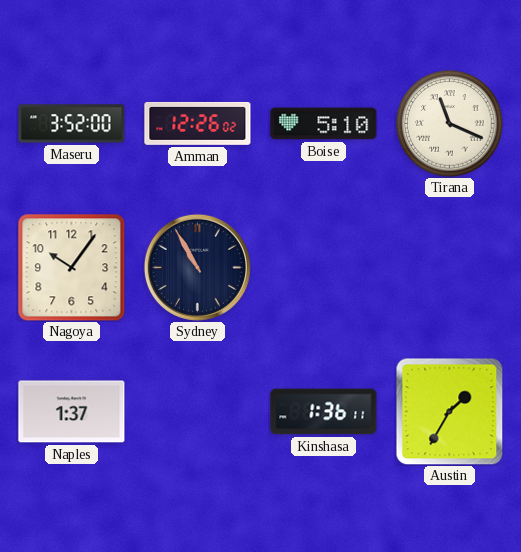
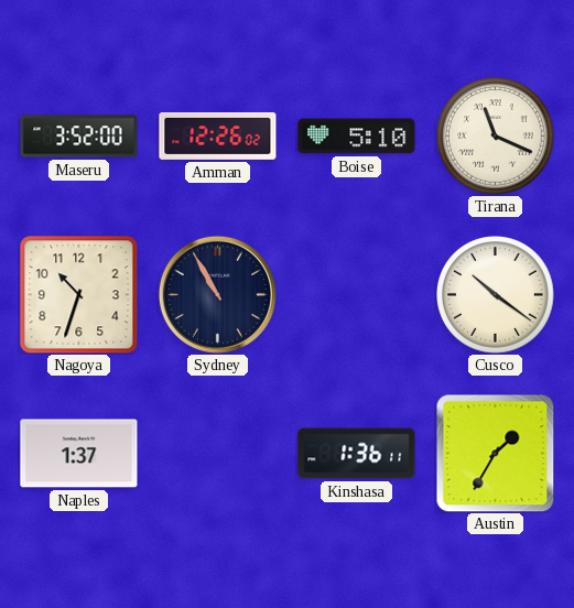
Nagoya: 10:06 -> 10:33
Cusco: none -> 10:21
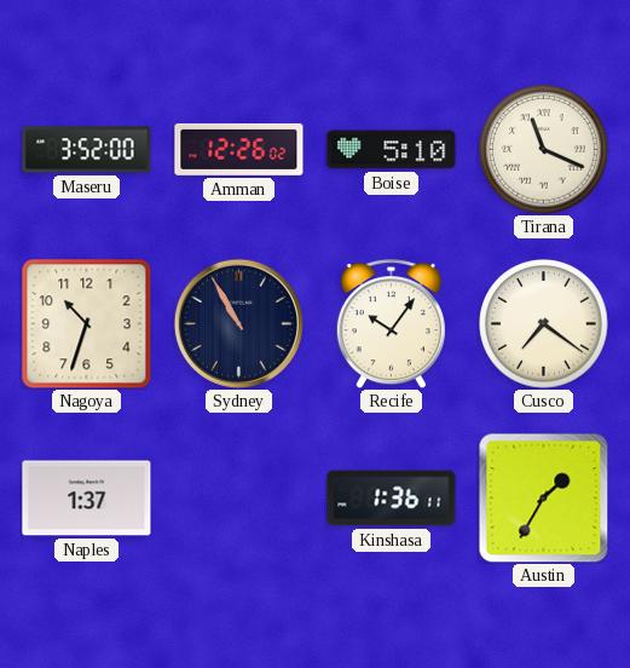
Recife: none -> 10:06
Cusco: 10:21 -> 7:21
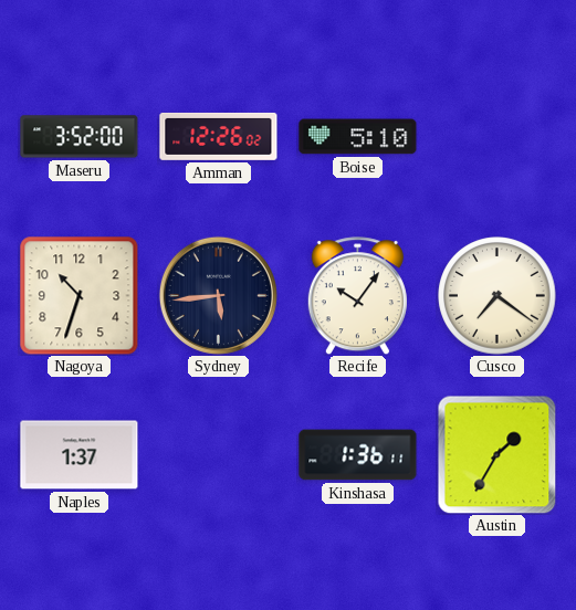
Tirana: 11:19 -> none
Sydney: 10:55 -> 5:44
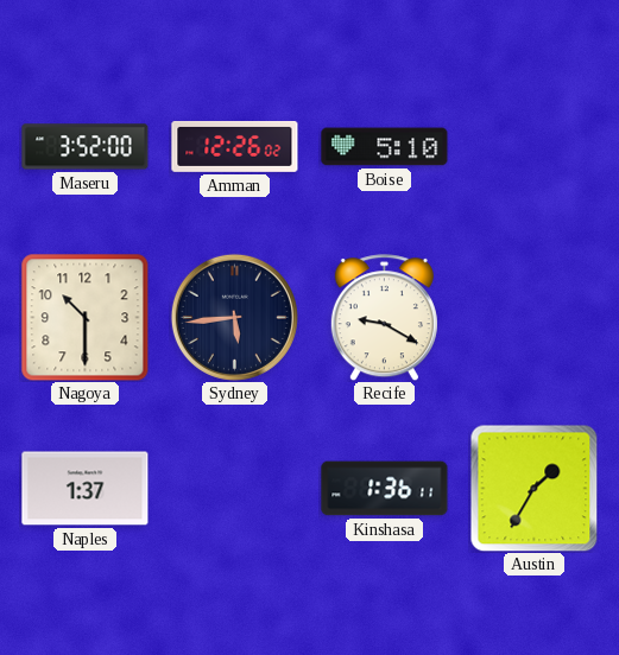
Nagoya: 10:33 -> 10:30
Recife: 10:06 -> 9:20
Cusco: 7:21 -> none
